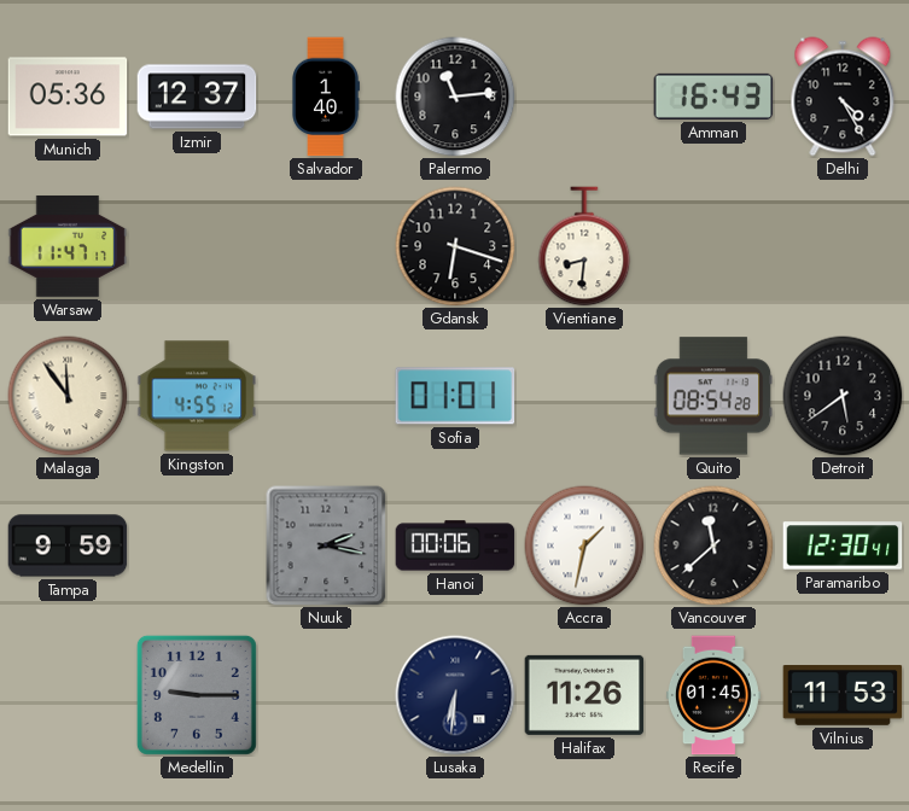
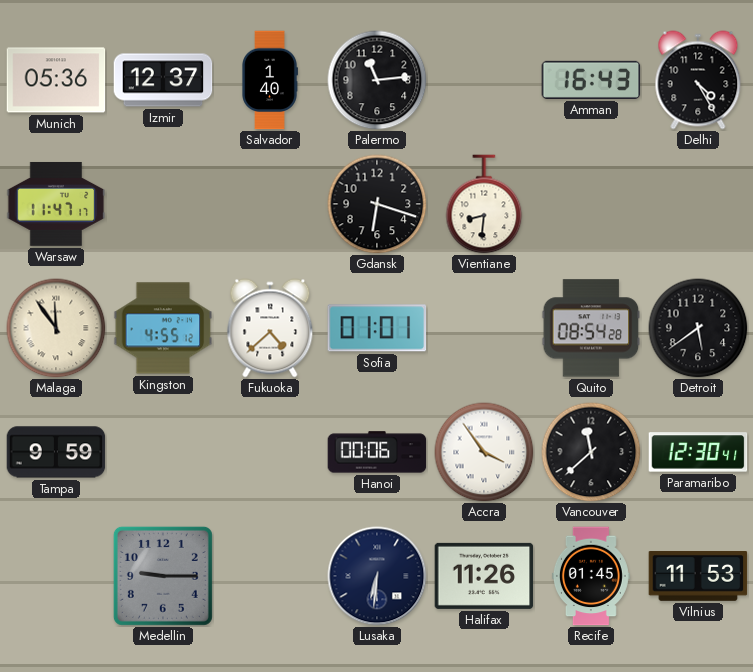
Fukuoka: none -> 4:38
Nuuk: 2:17 -> none
Accra: 1:32 -> 3:54
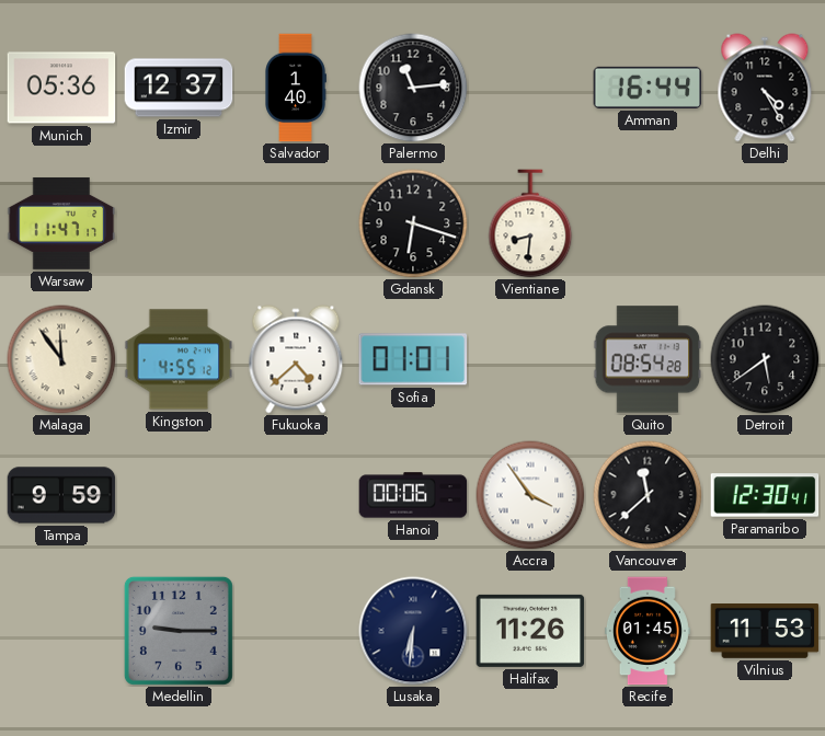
Amman: 16:43 -> 16:44
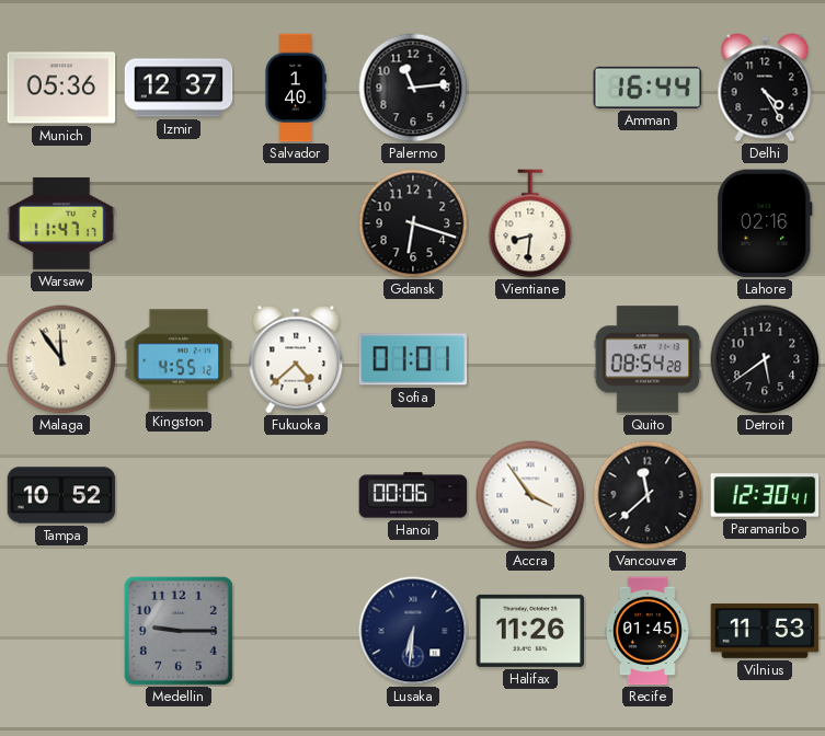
Lahore: none -> 02:16
Tampa: 9:59 -> 10:52
